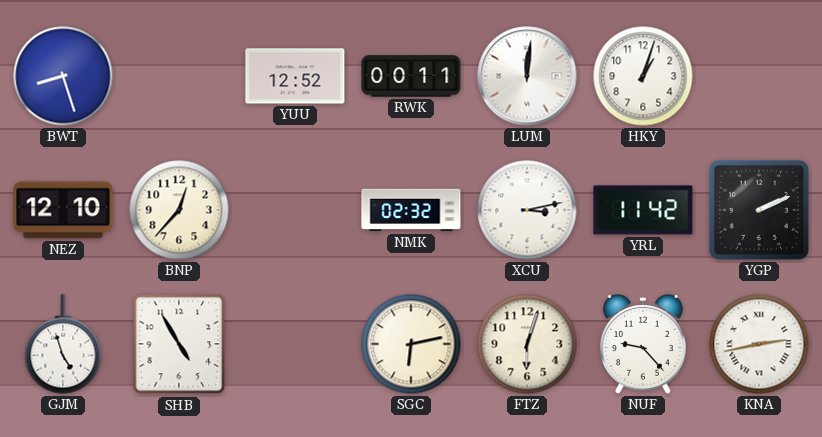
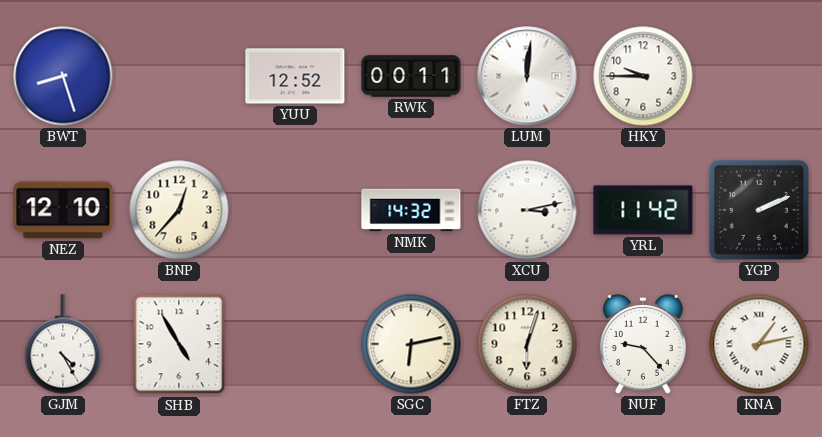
HKY: 1:03 -> 9:45
NMK: 02:32 -> 14:32
GJM: 4:57 -> 4:25
KNA: 2:43 -> 1:13
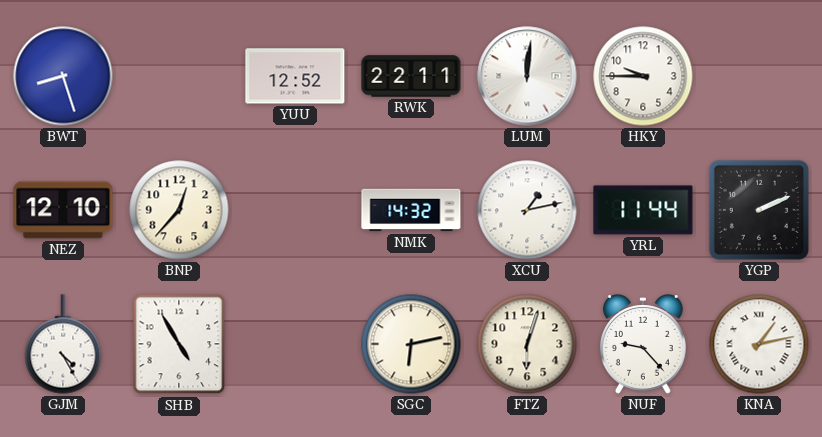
RWK: 00:11 -> 22:11
XCU: 3:13 -> 1:13
YRL: 11:42 -> 11:44
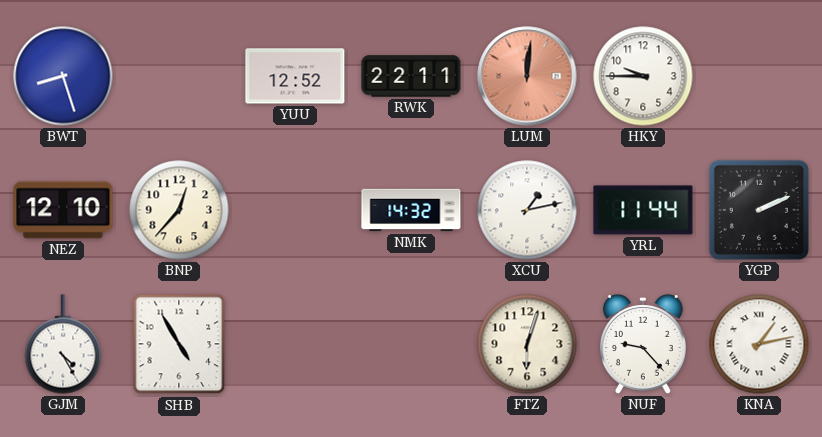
LUM dial: white -> salmon
SGC: 6:13 -> none
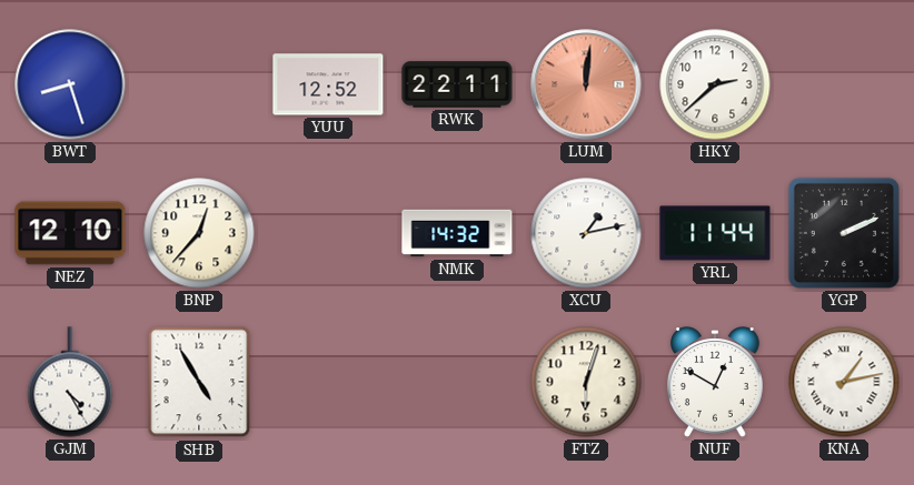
HKY: 9:45 -> 2:38
NUF: 9:23 -> 12:50
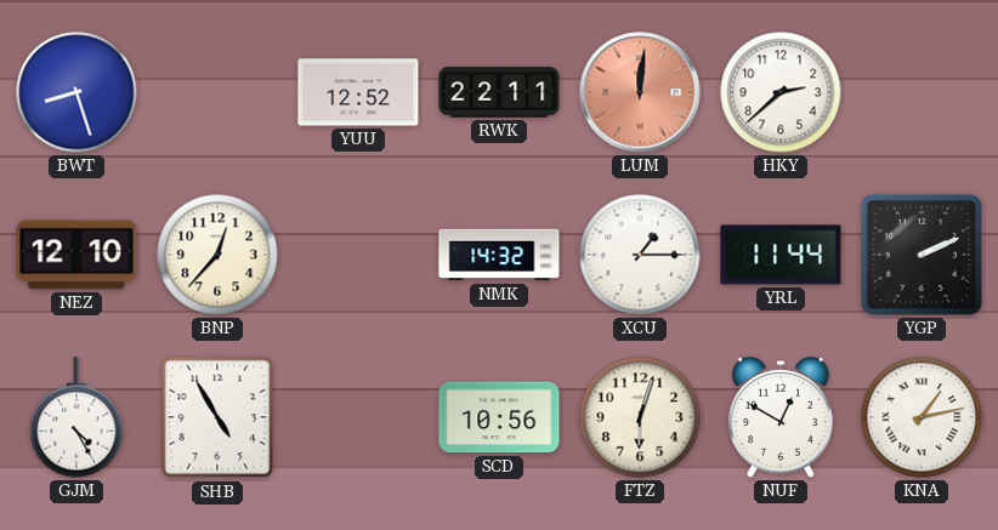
XCU: 1:13 -> 1:15
SCD: none -> 10:56
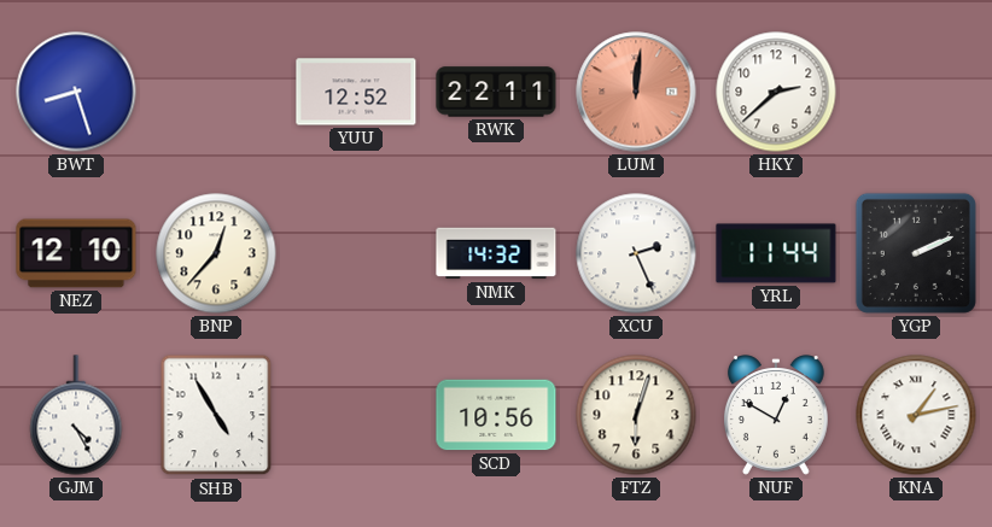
XCU: 1:15 -> 2:26
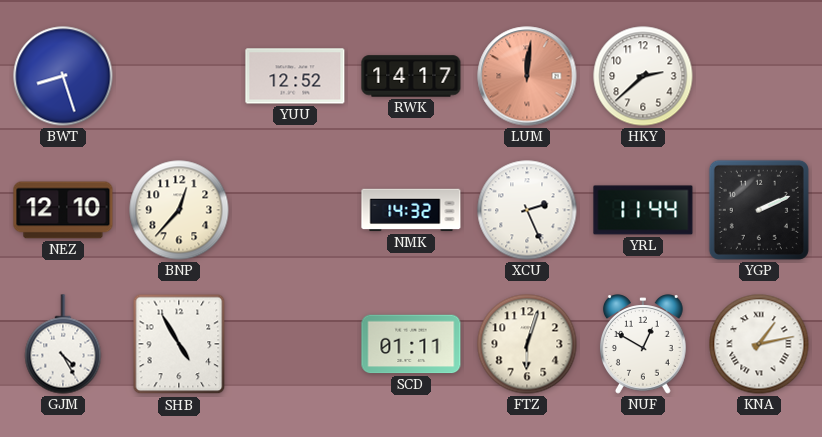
RWK: 22:11 -> 14:17
SCD: 10:56 -> 01:11
